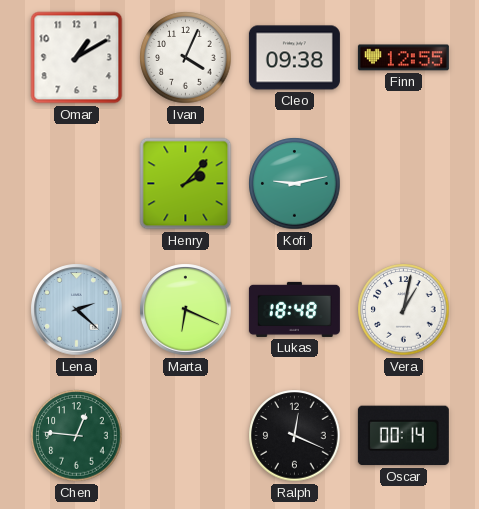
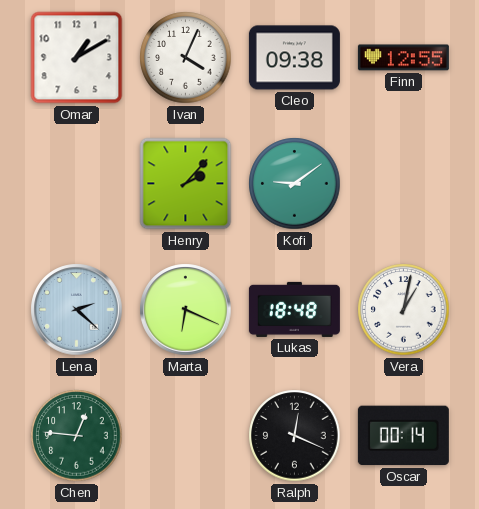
Kofi: 9:13 -> 9:09
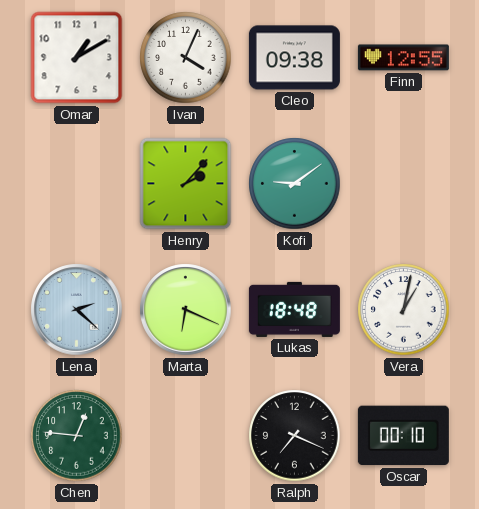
Ralph: 12:19 -> 7:19
Oscar: 00:14 -> 00:10
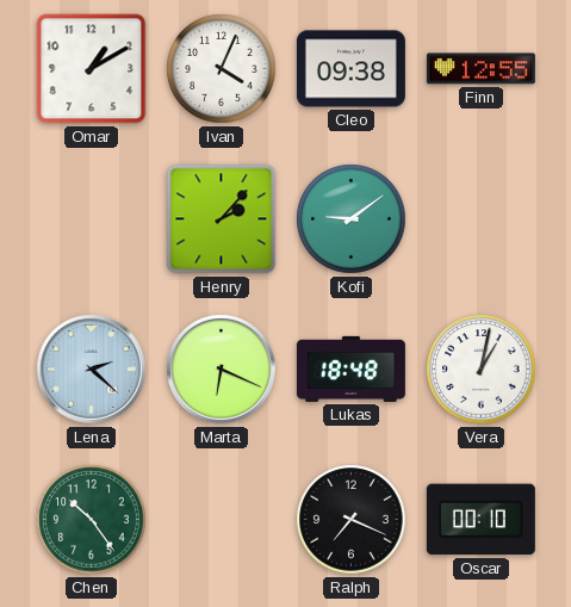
Chen: 12:46 -> 10:24
